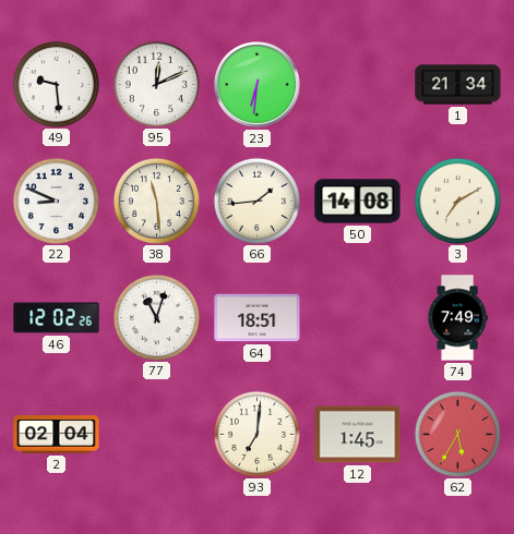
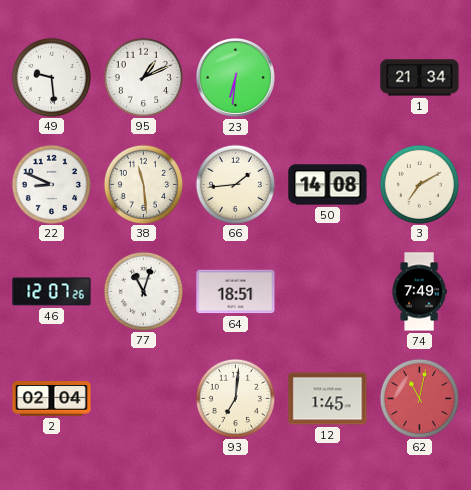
95: 12:11 -> 1:11
46: 12:02 -> 12:07
62: 5:35 -> 11:02
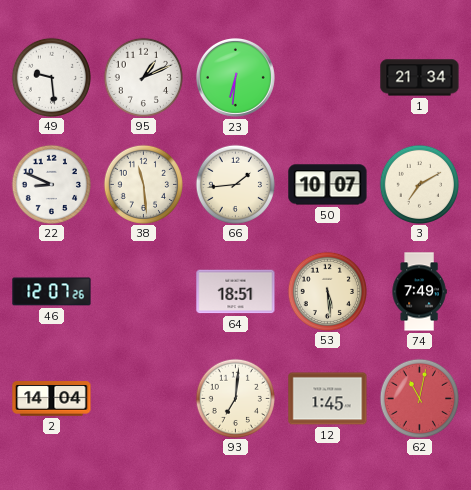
50: 14:08 -> 10:07
77: 11:03 -> none
53: none -> 5:29
2: 02:04 -> 14:04
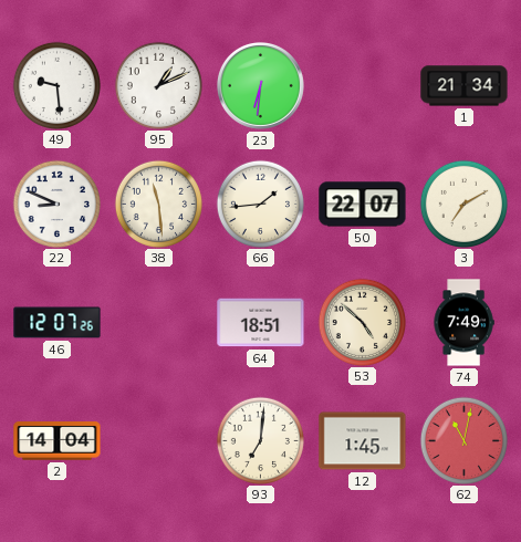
50: 10:07 -> 22:07
53: 5:29 -> 4:52
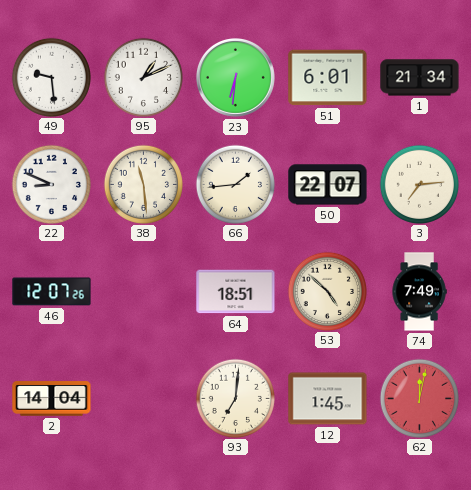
51: none -> 6:01
3: 7:10 -> 7:14
62: 11:02 -> 12:02
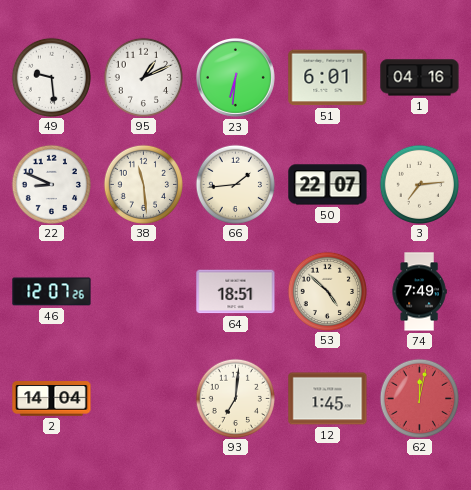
1: 21:34 -> 04:16
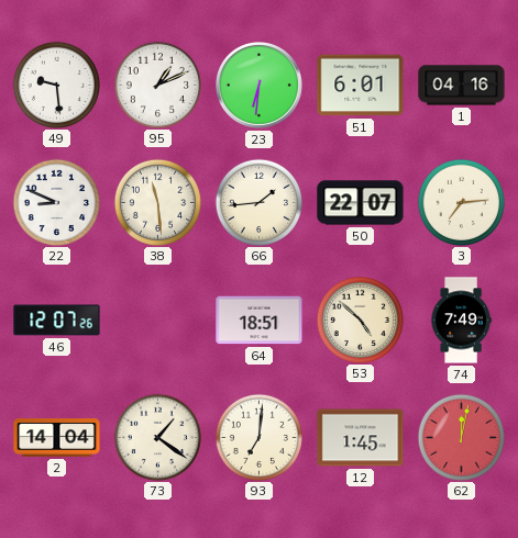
73: none -> 1:21
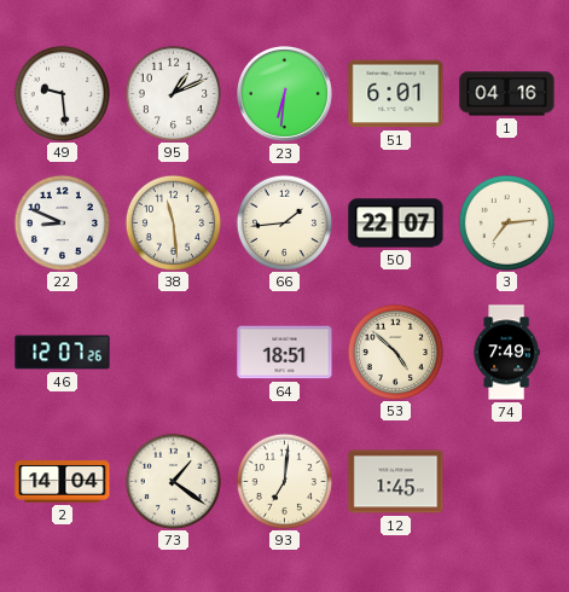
62: 12:02 -> none
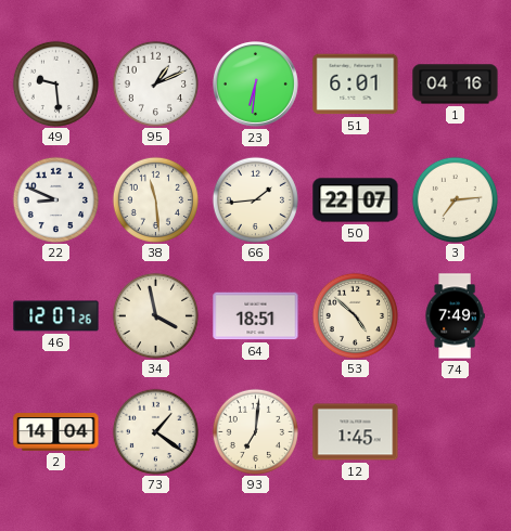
34: none -> 3:58
